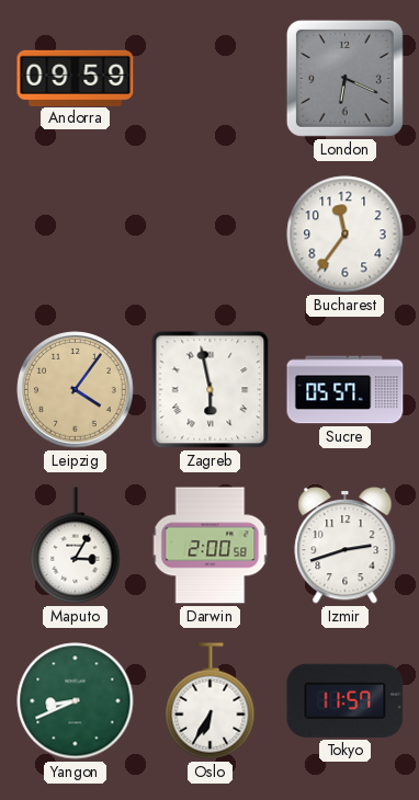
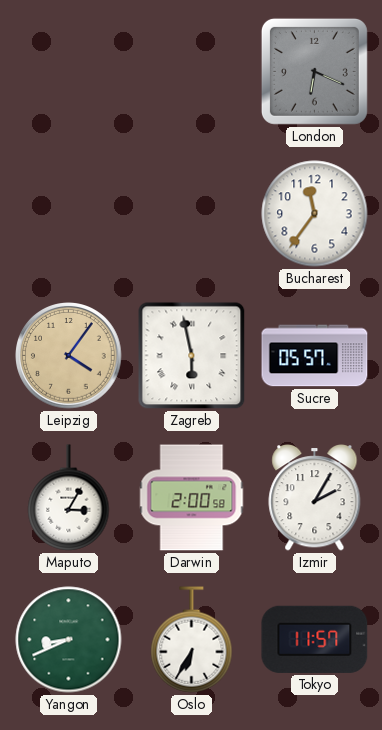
Andorra: 09:59 -> none
Izmir: 2:42 -> 2:05
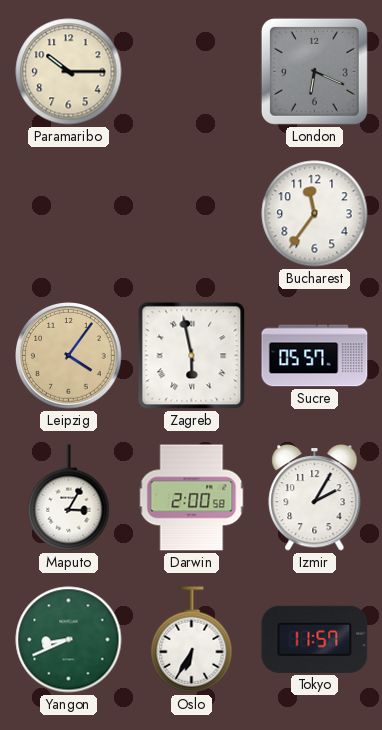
Paramaribo: none -> 10:15
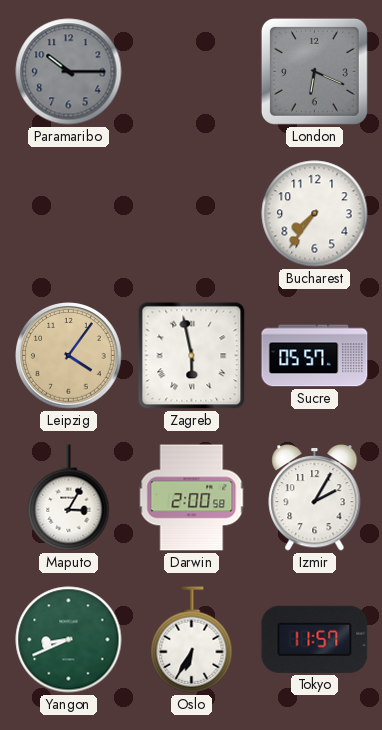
Paramaribo dial: cream -> grey
Bucharest: 11:36 -> 7:36
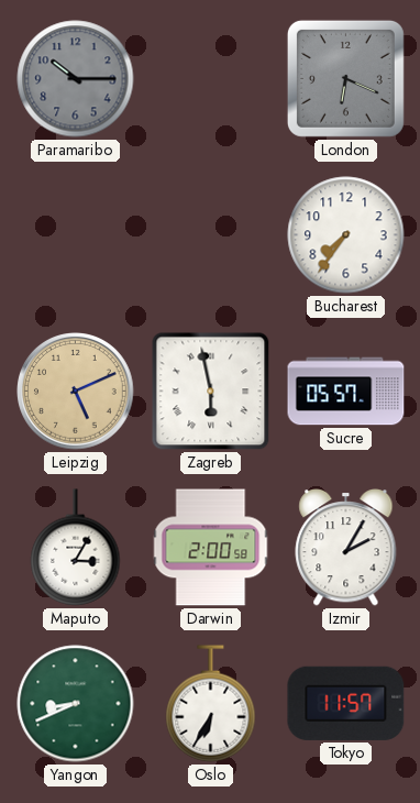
Leipzig: 4:06 -> 5:11
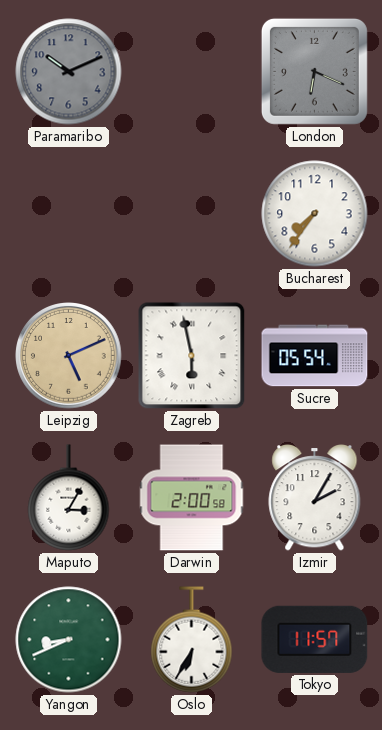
Paramaribo: 10:15 -> 10:11
Sucre: 05:57 -> 05:54
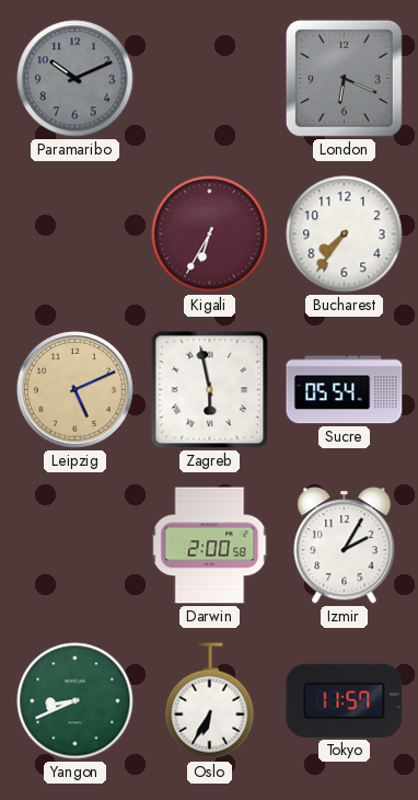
Kigali: none -> 6:35
Maputo: 3:05 -> none
